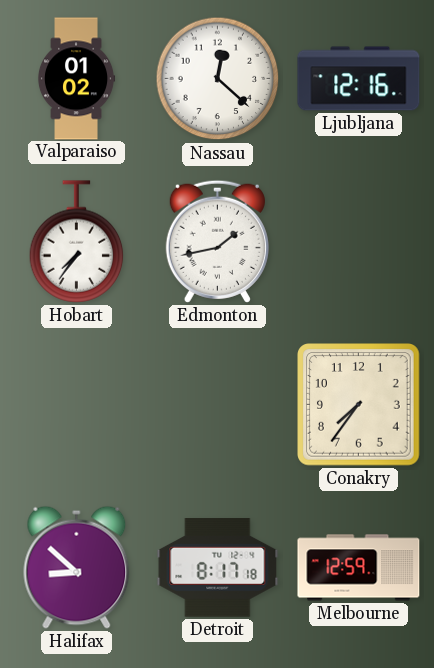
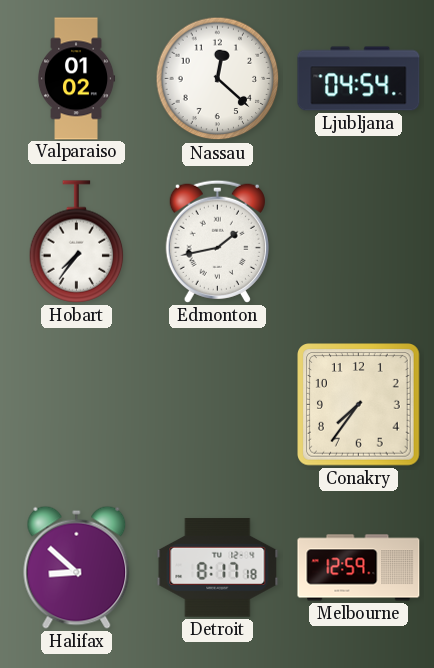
Ljubljana: 12:16 -> 04:54
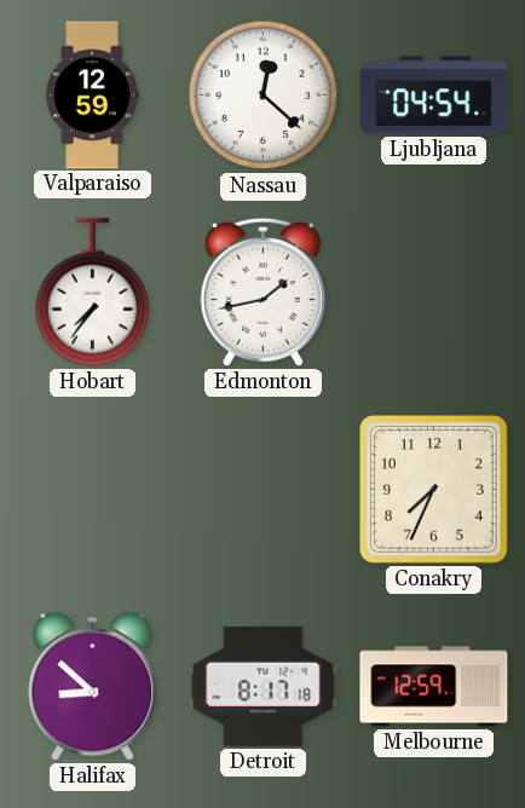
Valparaiso: 01:02 -> 12:59
Conakry: 7:36 -> 7:34
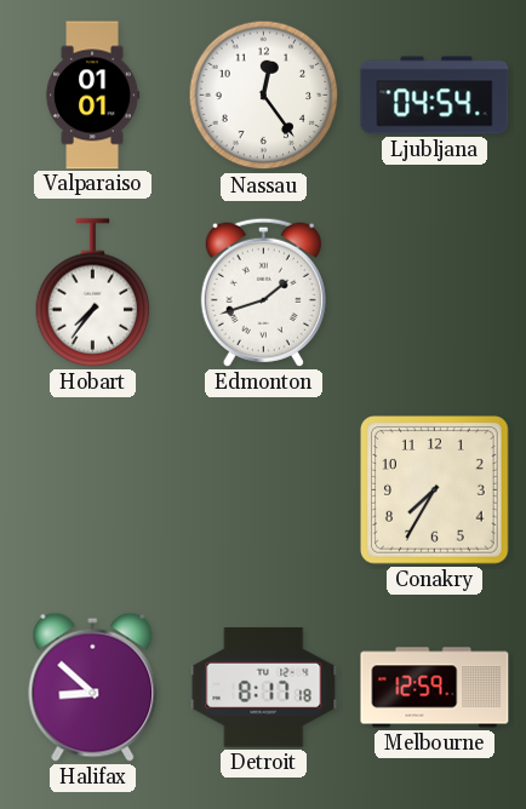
Valparaiso: 12:59 -> 01:01
Nassau: 12:22 -> 12:24
Edmonton: 1:43 -> 1:42
Conakry: 7:34 -> 7:35
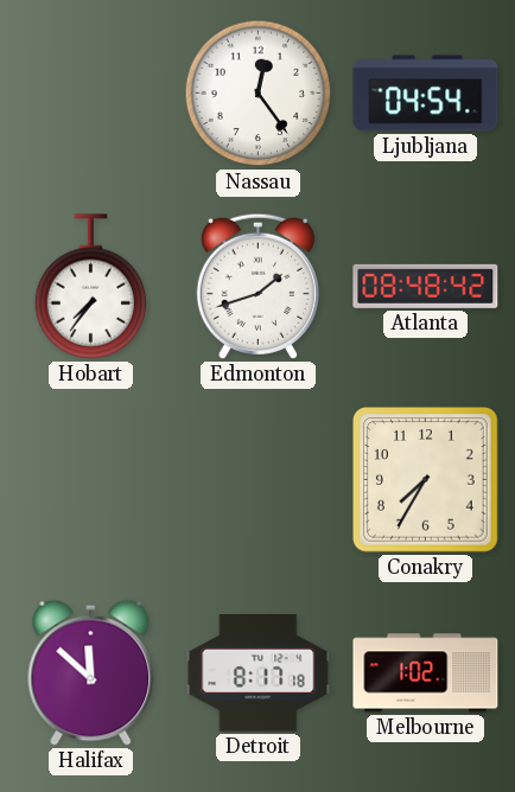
Valparaiso: 01:01 -> none
Atlanta: none -> 08:48
Halifax: 8:52 -> 11:52
Melbourne: 12:59 -> 1:02
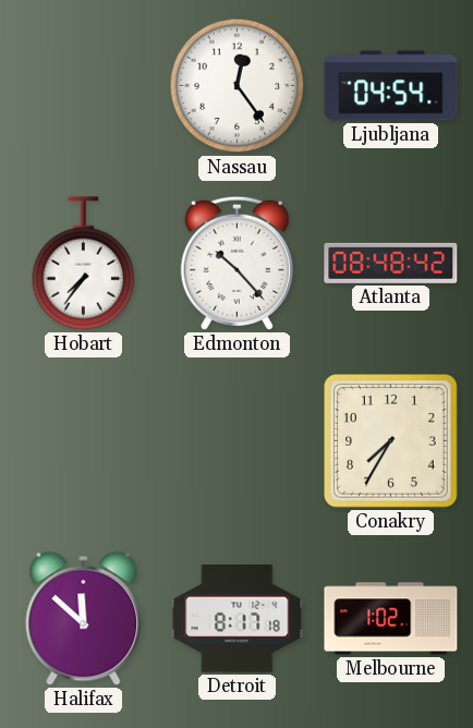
Edmonton: 1:42 -> 10:23
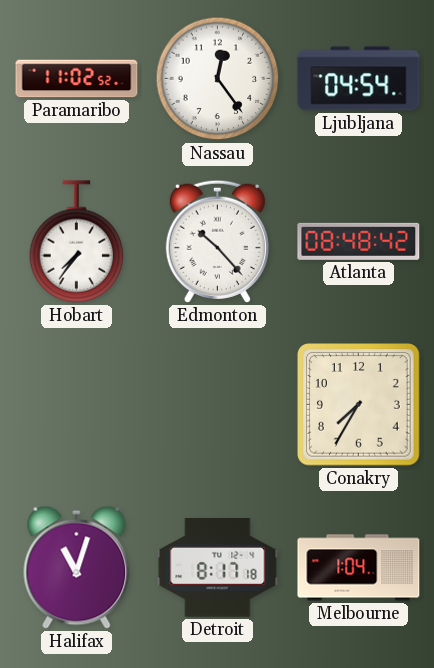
Paramaribo: none -> 11:02
Halifax: 11:52 -> 11:03
Melbourne: 1:02 -> 1:04
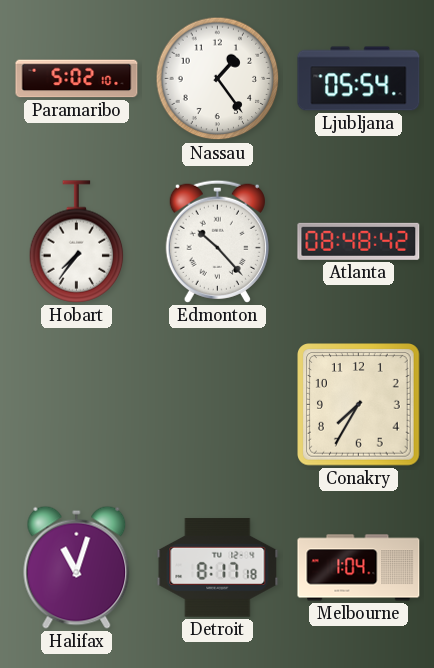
Paramaribo: 11:02 -> 5:02
Nassau: 12:24 -> 1:24
Ljubljana: 04:54 -> 05:54
